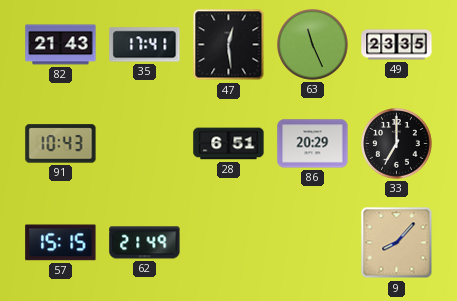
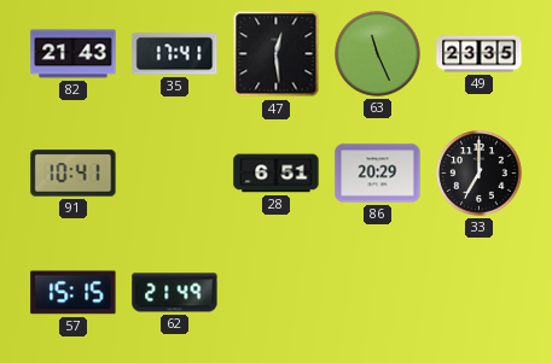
91: 10:43 -> 10:41
9: 8:07 -> none
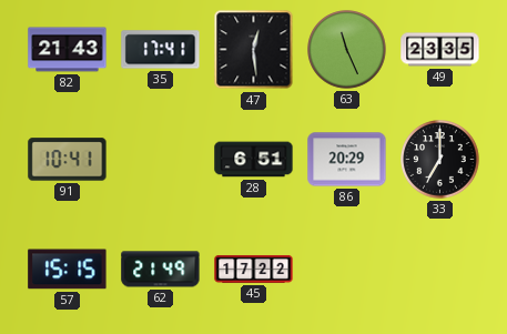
45: none -> 17:22
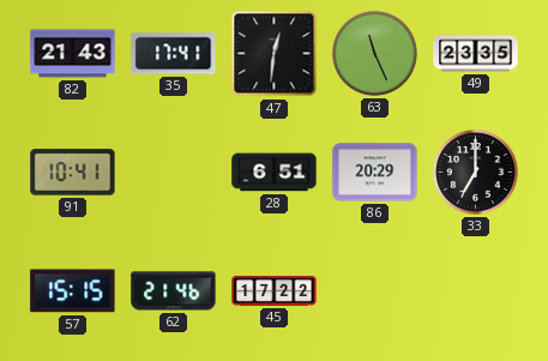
47: 12:29 -> 12:31
62: 21:49 -> 21:46
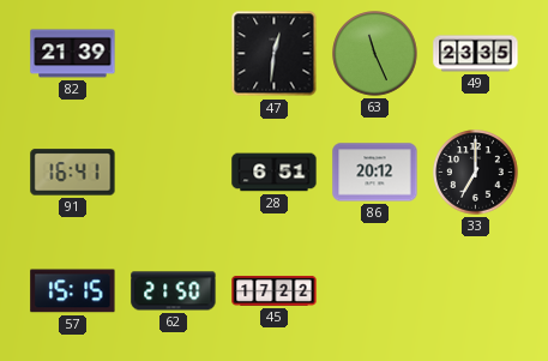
82: 21:43 -> 21:39
35: 17:41 -> none
91: 10:41 -> 16:41
86: 20:29 -> 20:12
62: 21:46 -> 21:50
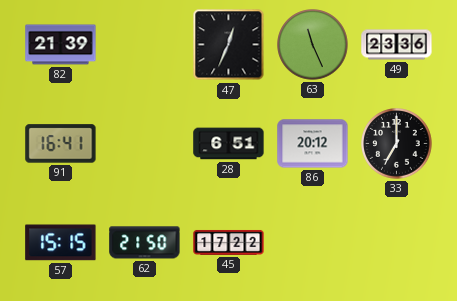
47: 12:31 -> 12:34
49: 23:35 -> 23:36
